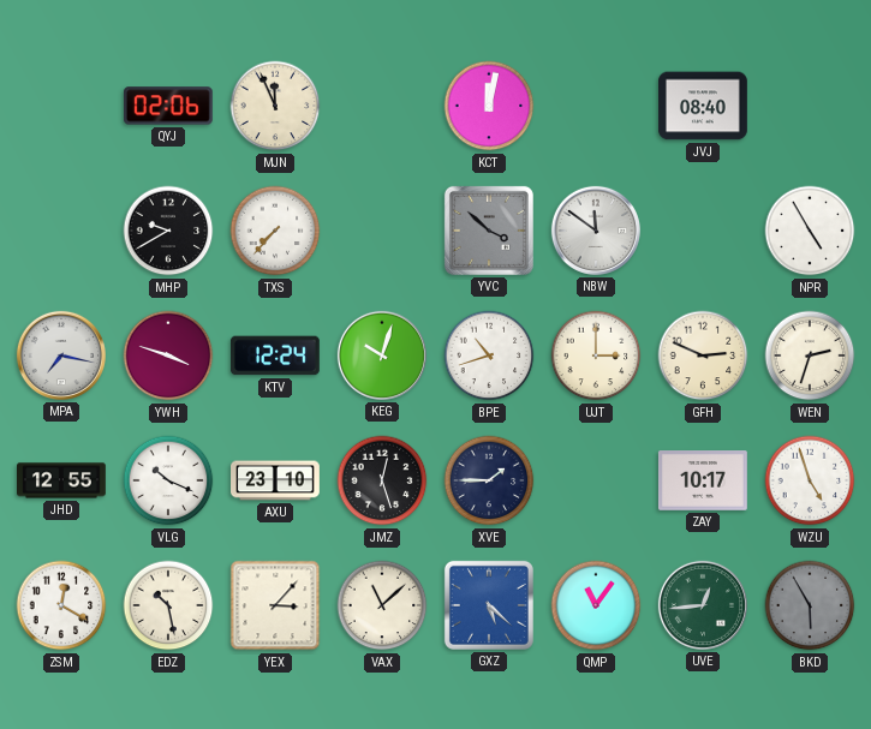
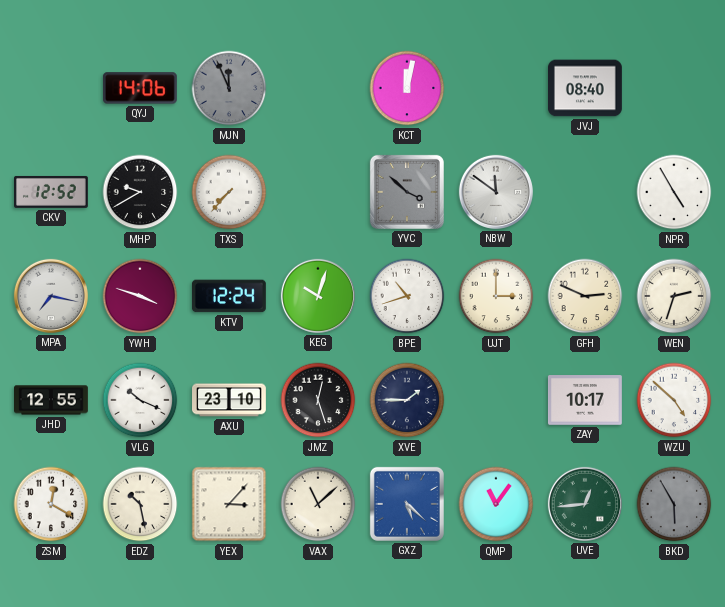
QYJ: 02:06 -> 14:06
MJN dial: cream -> grey
CKV: none -> 12:52
WZU: 4:57 -> 4:52
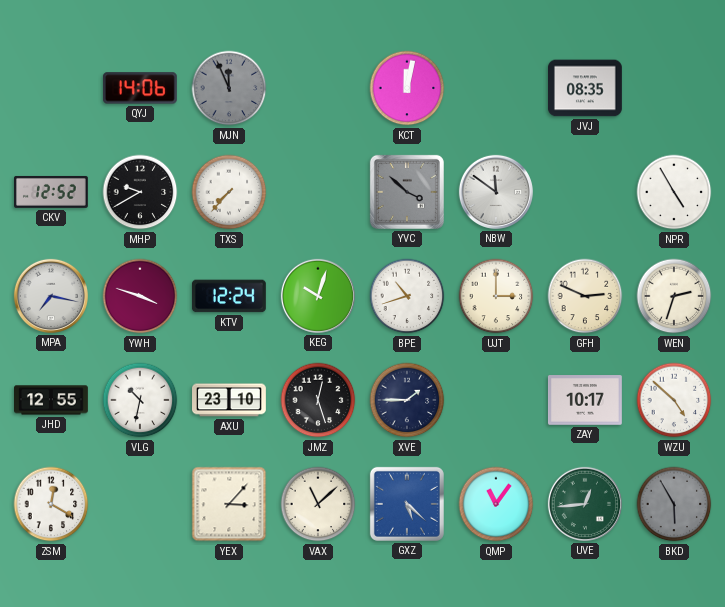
JVJ: 08:40 -> 08:35
VLG: 10:19 -> 10:32
EDZ: 10:28 -> none
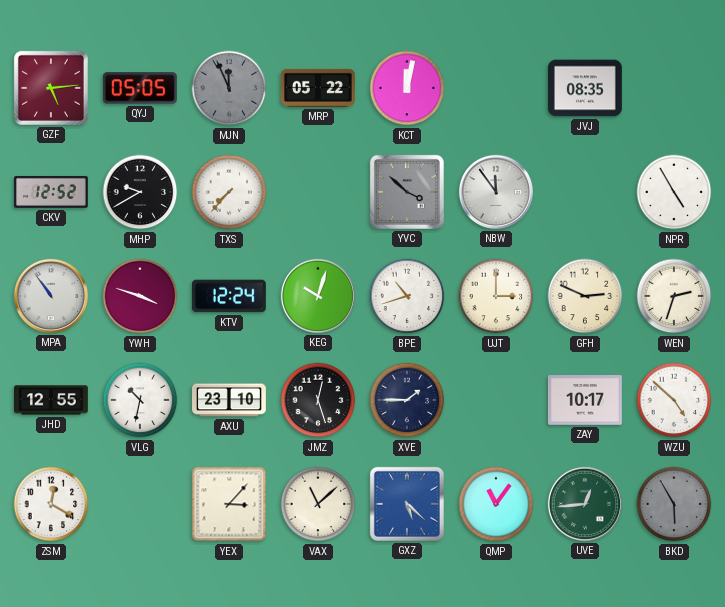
GZF: none -> 5:14
QYJ: 14:06 -> 05:05
MRP: none -> 05:22
NBW: 11:51 -> 11:54
MPA: 7:17 -> 10:54
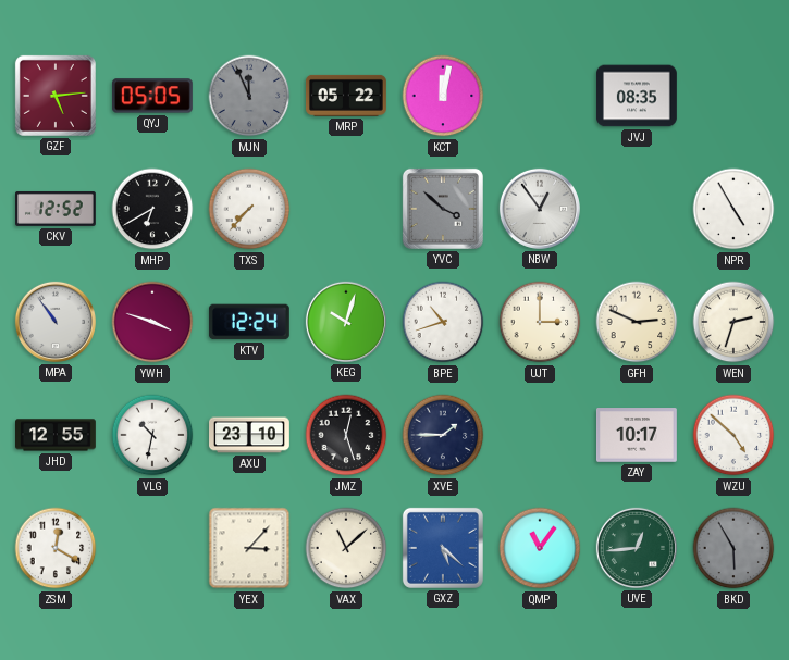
MHP: 9:40 -> 6:40
NBW: 11:54 -> 12:54
